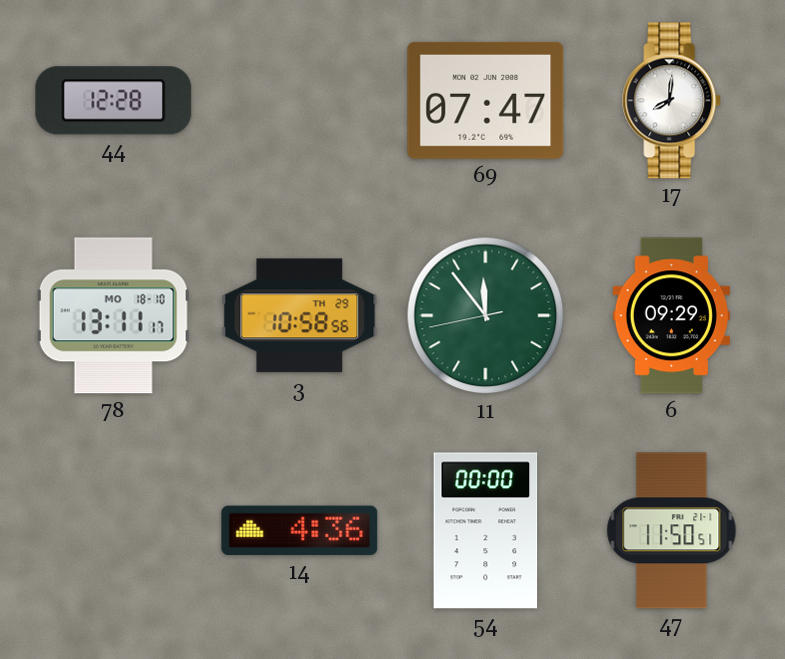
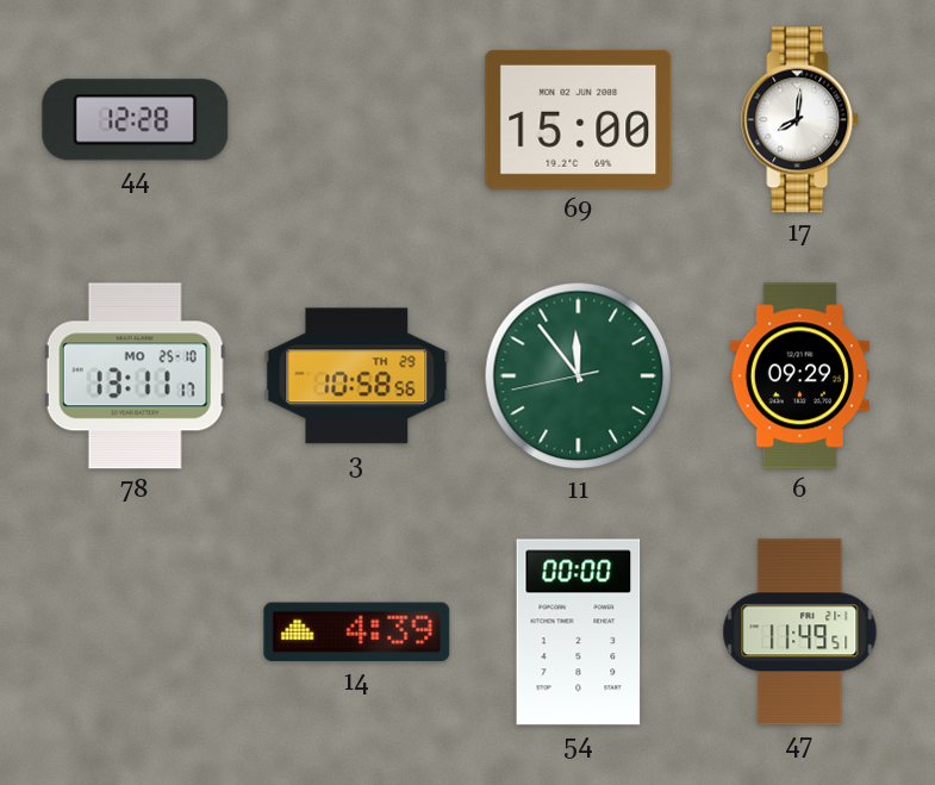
69: 07:47 -> 15:00
78 date: MO 18-10 -> MO 25-10
14: 4:36 -> 4:39
47: 11:50 -> 11:49
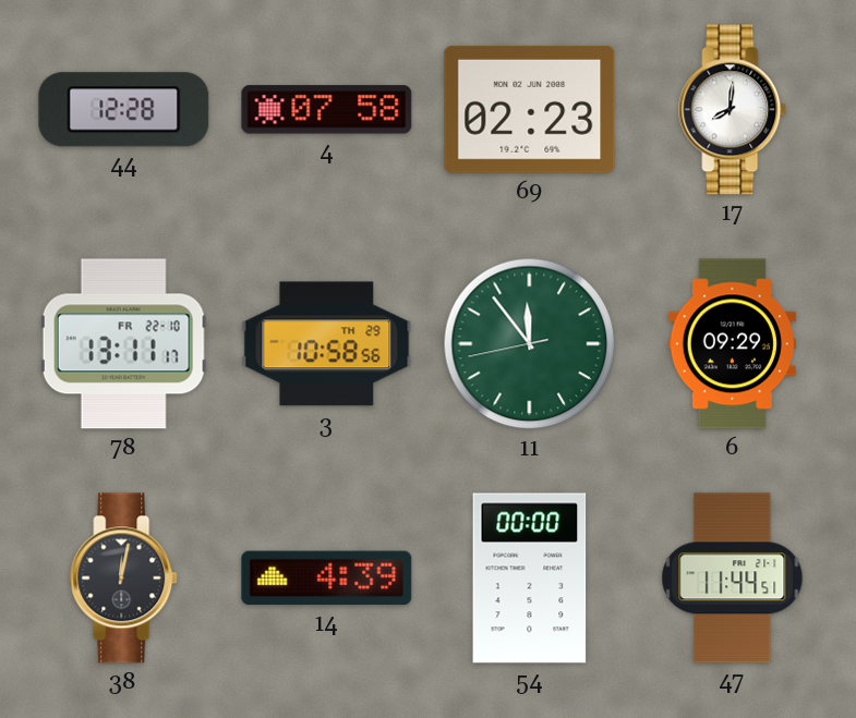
4: none -> 07:58
69: 15:00 -> 02:23
78 date: MO 25-10 -> FR 22-10
38: none -> 12:02
47: 11:49 -> 11:44
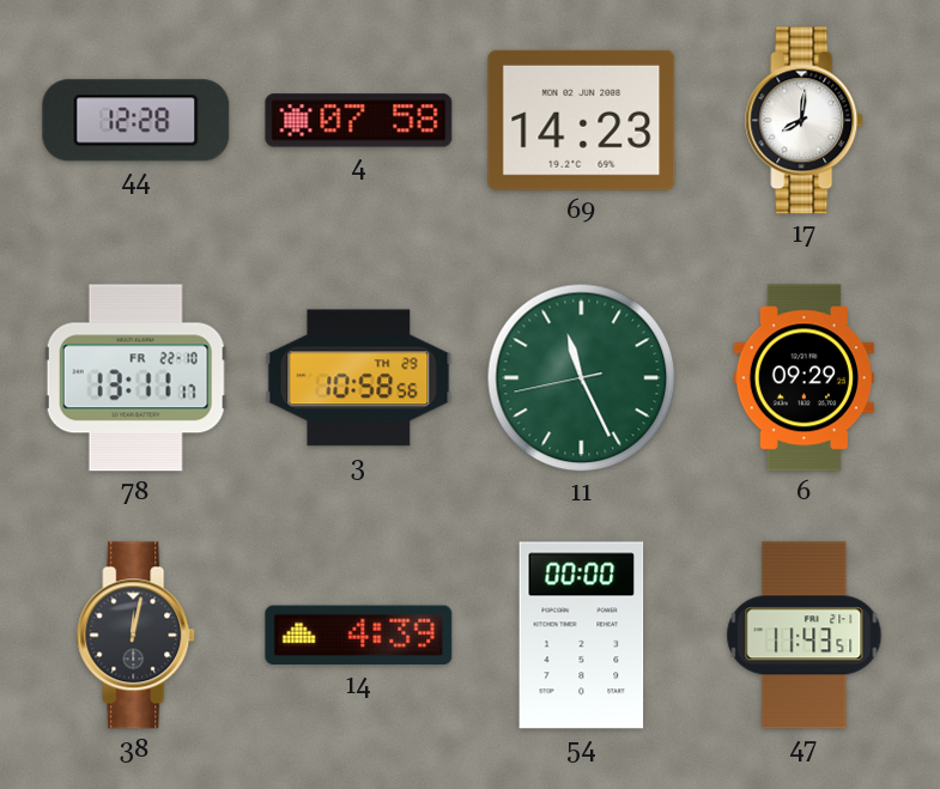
69: 02:23 -> 14:23
11: 11:53 -> 11:25
47: 11:44 -> 11:43
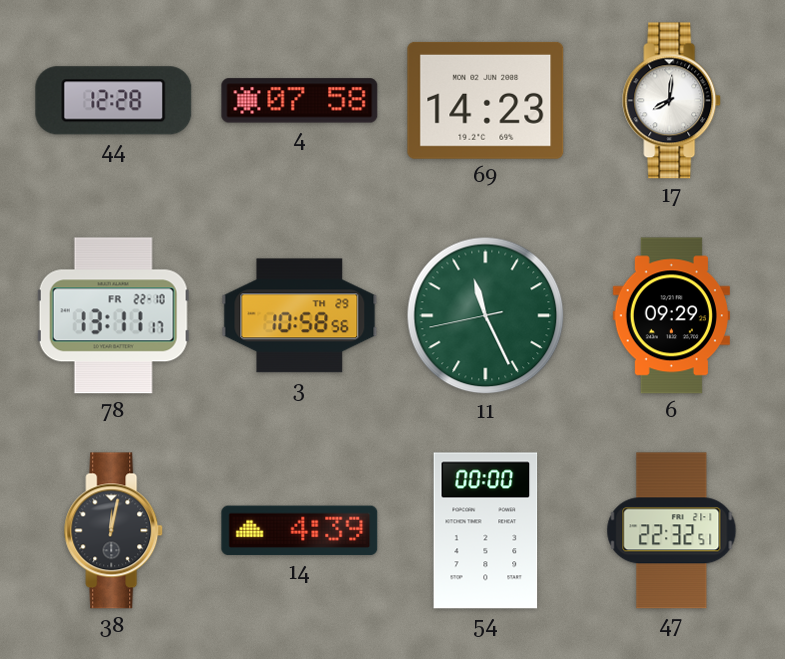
47: 11:43 -> 22:32
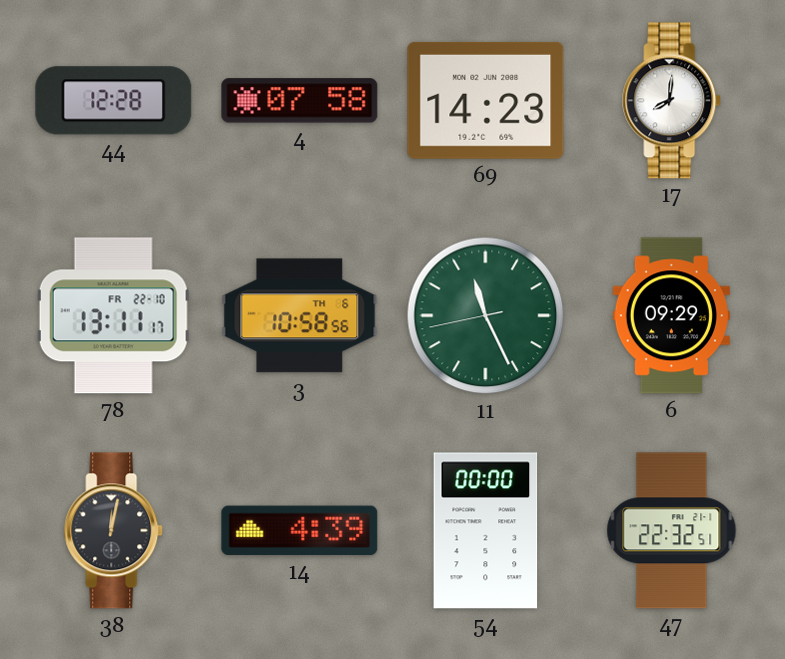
3 date: TH 29 -> TH 6
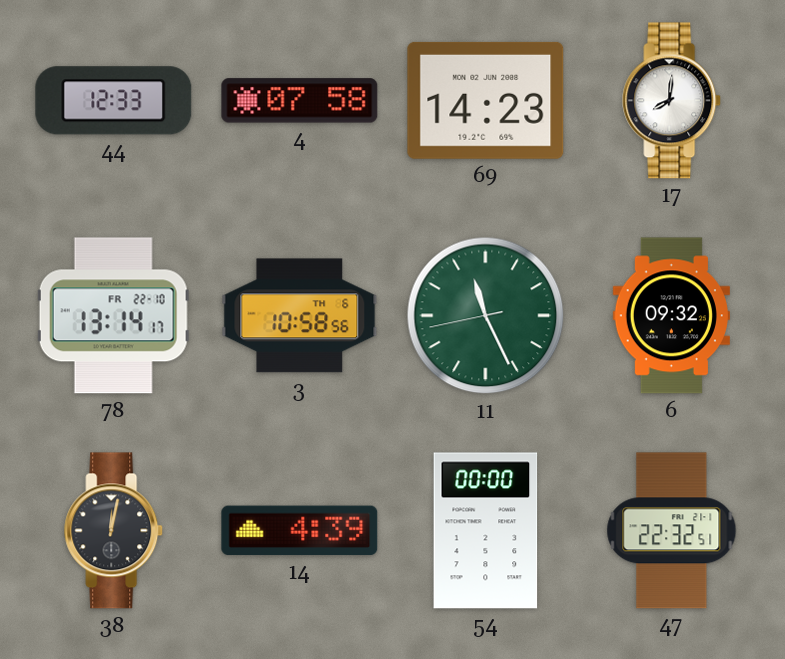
44: 12:28 -> 12:33
78: 13:11 -> 13:14
6: 09:29 -> 09:32
